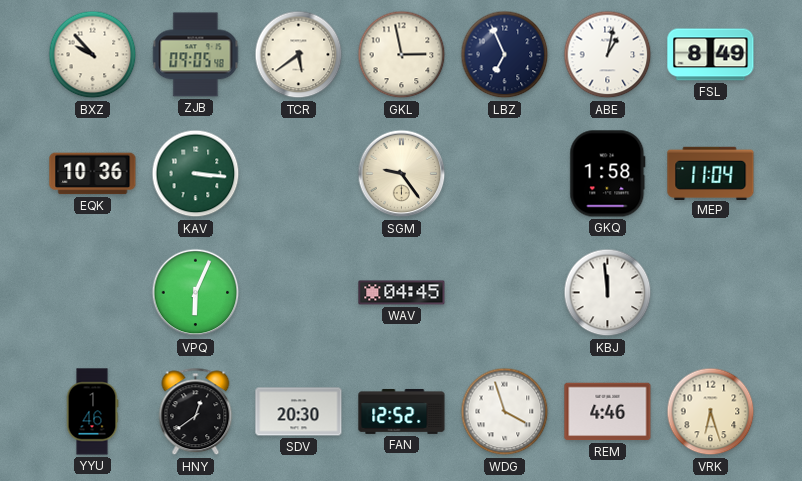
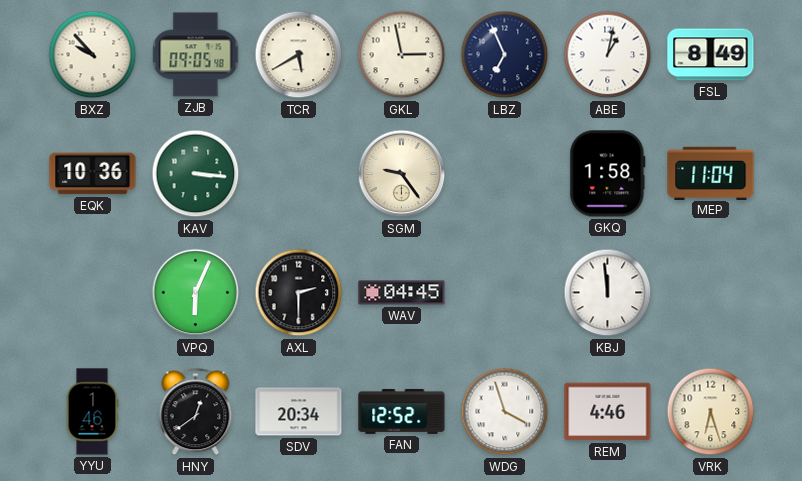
TCR: 5:39 -> 5:40
AXL: none -> 2:30
SDV: 20:30 -> 20:34
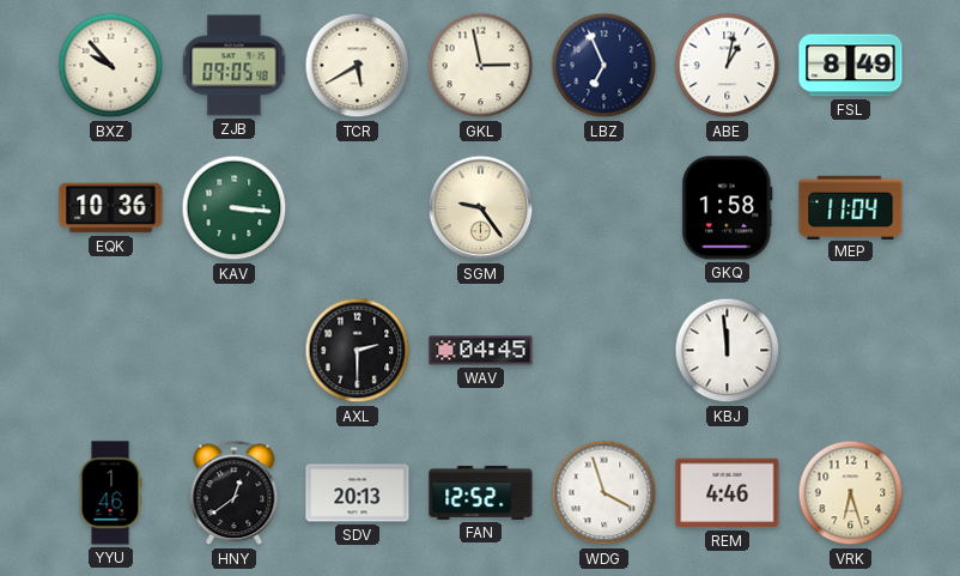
VPQ: 6:04 -> none
SDV: 20:34 -> 20:13
